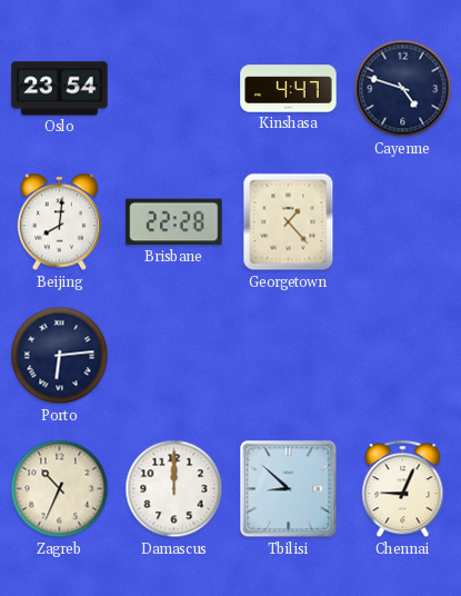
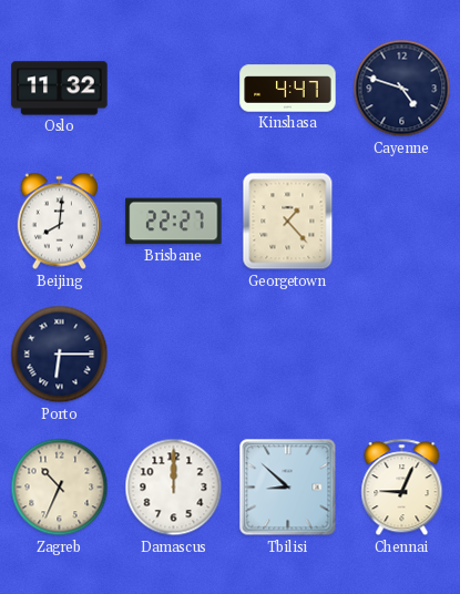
Oslo: 23:54 -> 11:32
Brisbane: 22:28 -> 22:27
Porto: 6:14 -> 6:15
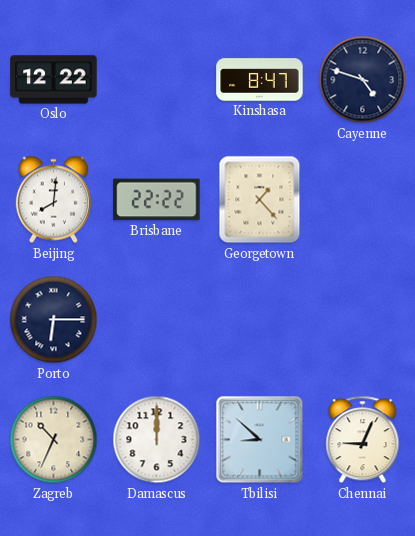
Oslo: 11:32 -> 12:22
Kinshasa: 4:47 -> 8:47
Brisbane: 22:27 -> 22:22
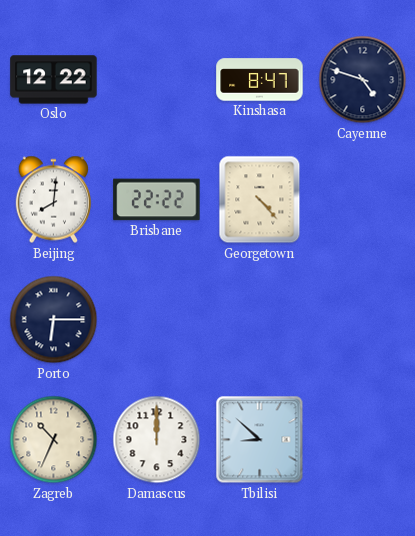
Georgetown: 1:23 -> 4:23
Chennai: 9:04 -> none
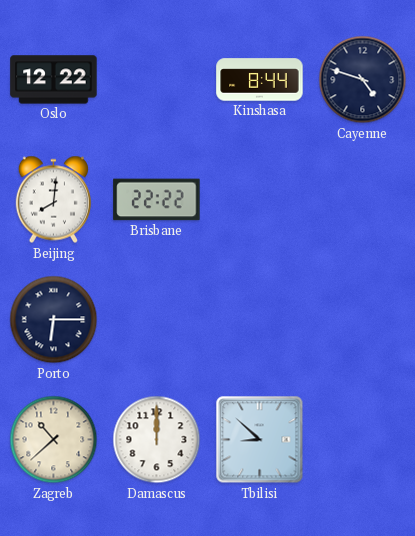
Kinshasa: 8:47 -> 8:44
Georgetown: 4:23 -> none
Zagreb: 10:34 -> 10:38
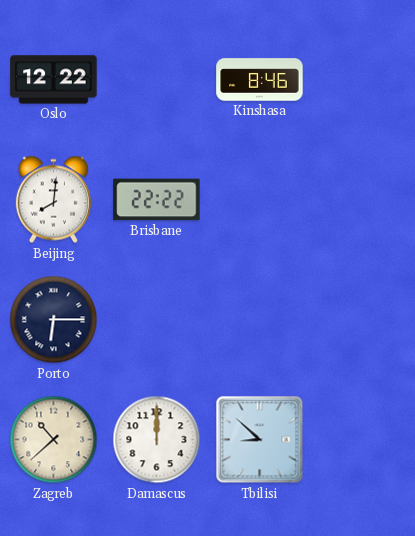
Kinshasa: 8:44 -> 8:46
Cayenne: 4:48 -> none
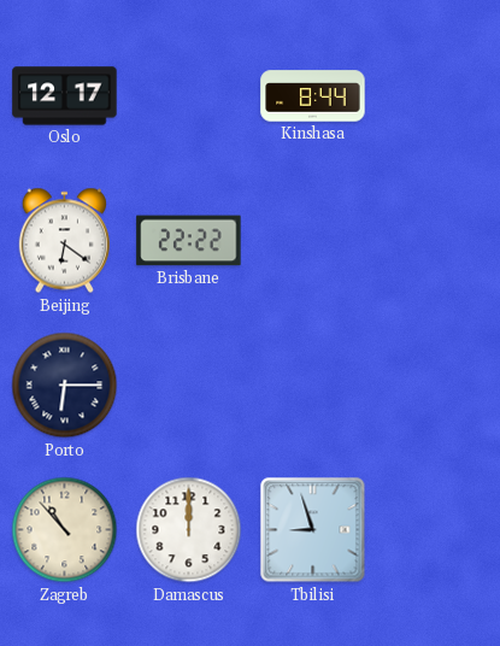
Oslo: 12:22 -> 12:17
Kinshasa: 8:46 -> 8:44
Beijing: 8:01 -> 6:21
Zagreb: 10:38 -> 10:53
Tbilisi: 8:52 -> 8:57
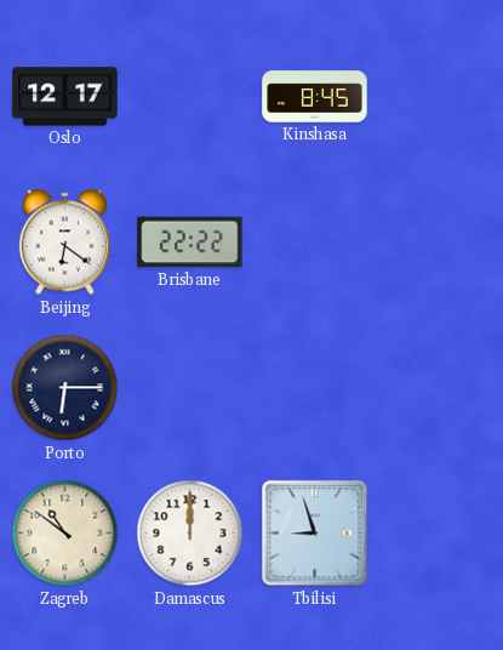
Kinshasa: 8:44 -> 8:45
Zagreb: 10:53 -> 10:51
